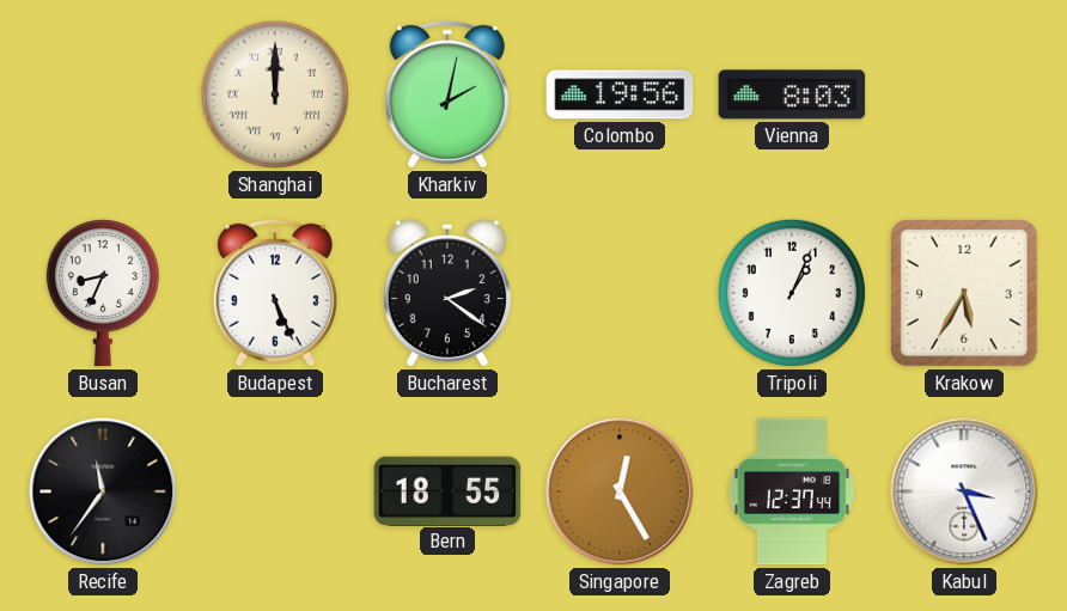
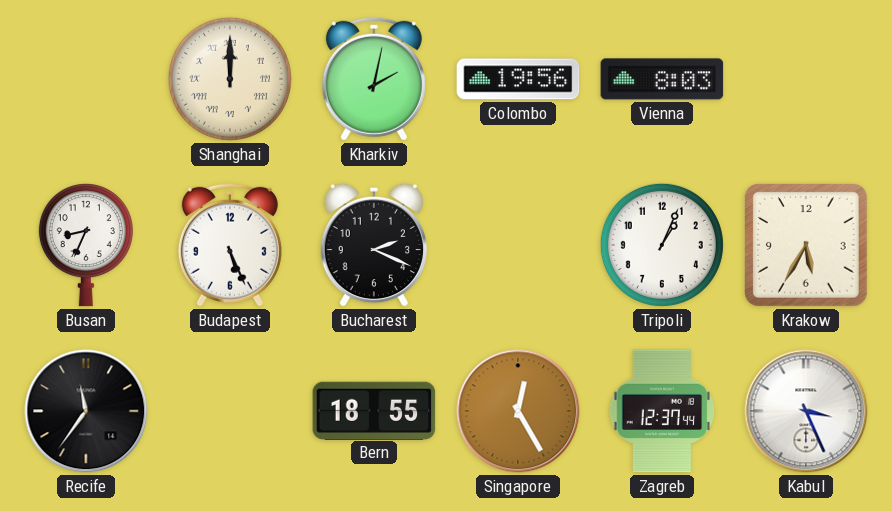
Bucharest: 2:21 -> 2:19
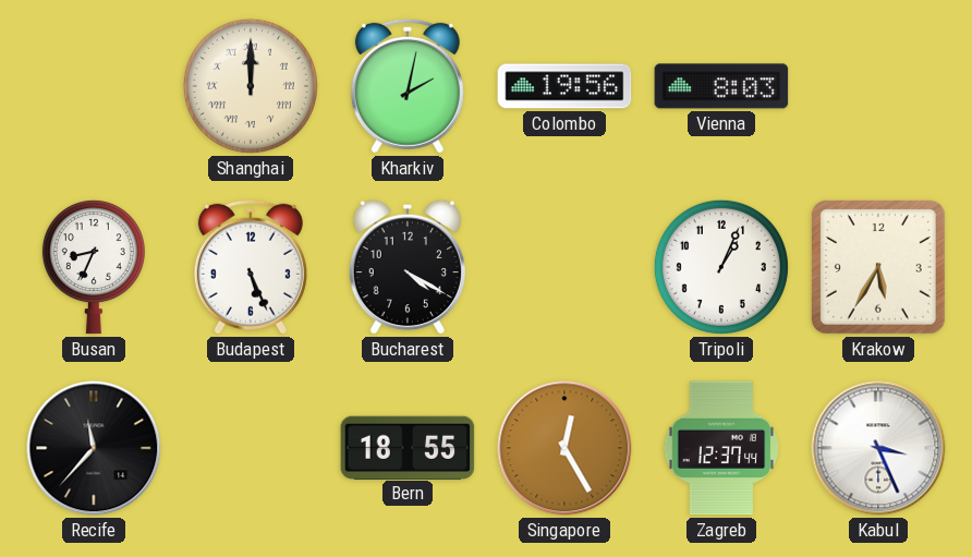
Bucharest: 2:19 -> 4:20
Recife: 11:36 -> 11:37
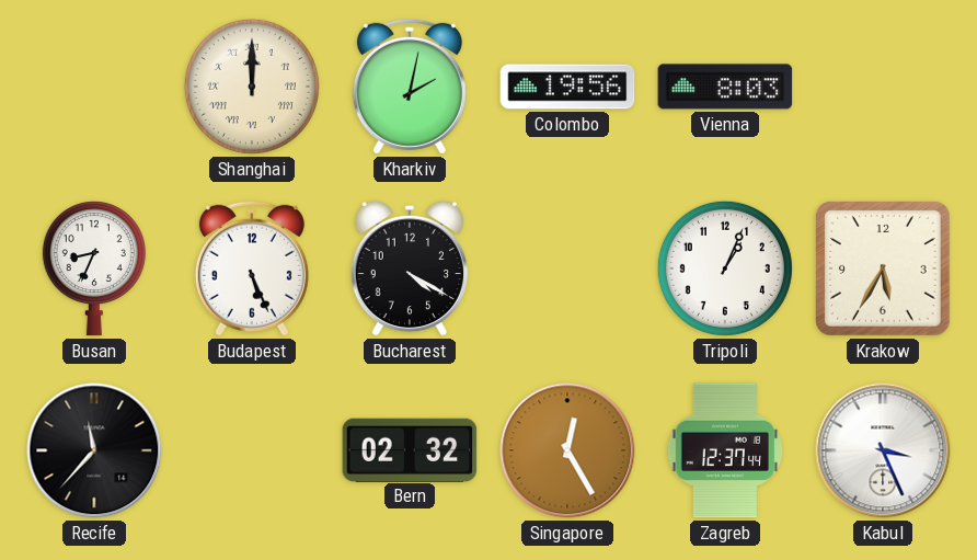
Bern: 18:55 -> 02:32
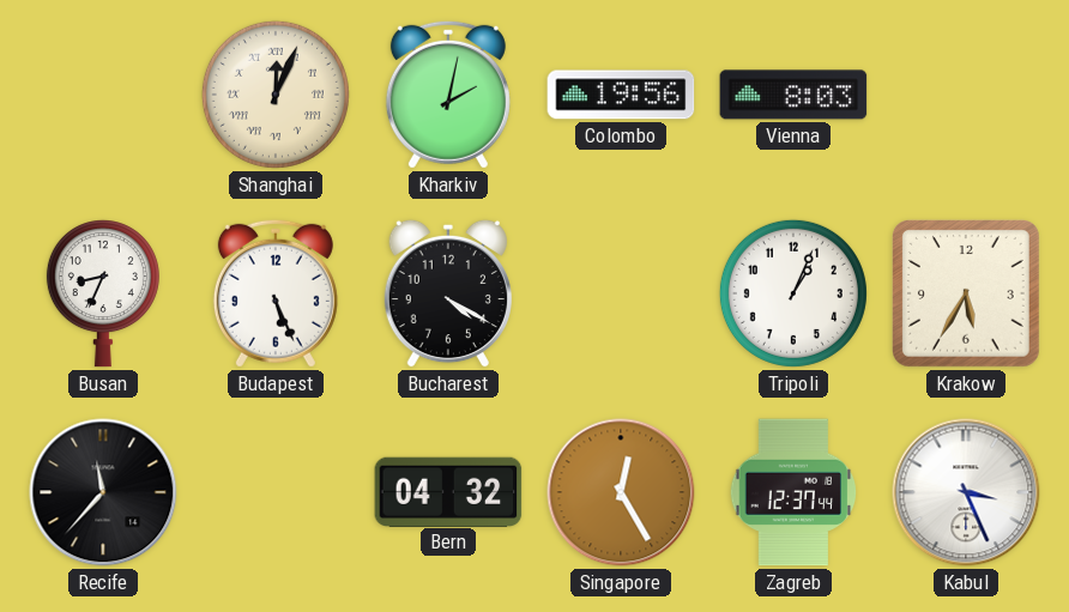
Shanghai: 12:00 -> 12:04
Bern: 02:32 -> 04:32
